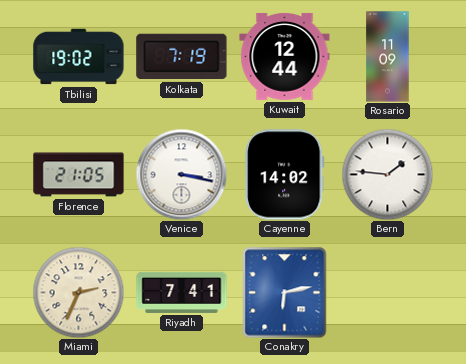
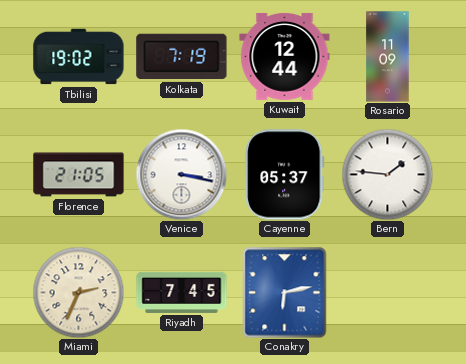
Cayenne: 14:02 -> 05:37
Riyadh: 7:41 -> 7:45
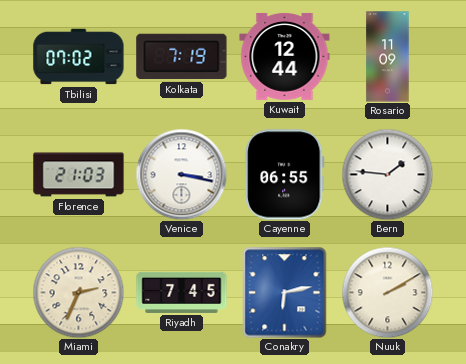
Tbilisi: 19:02 -> 07:02
Florence: 21:05 -> 21:03
Cayenne: 05:37 -> 06:55
Nuuk: none -> 2:10
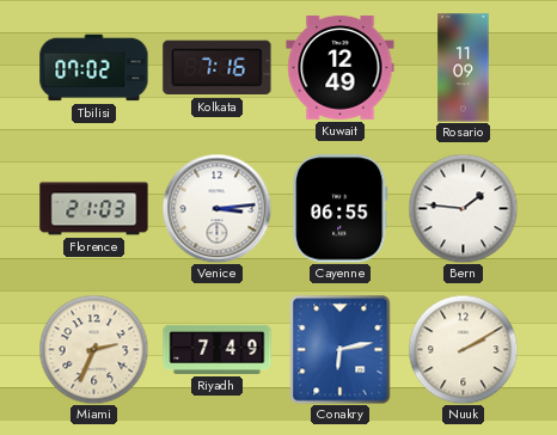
Kolkata: 7:19 -> 7:16
Kuwait: 12:44 -> 12:49
Venice: 3:17 -> 3:14
Riyadh: 7:45 -> 7:49
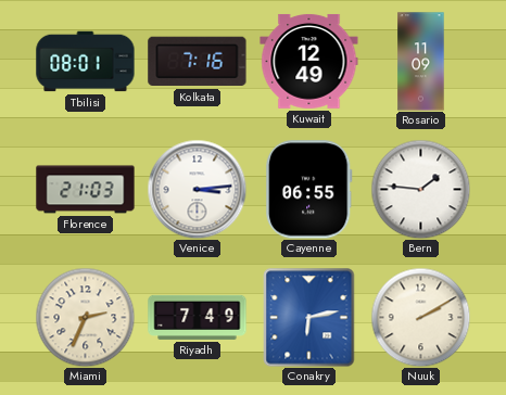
Tbilisi: 07:02 -> 08:01
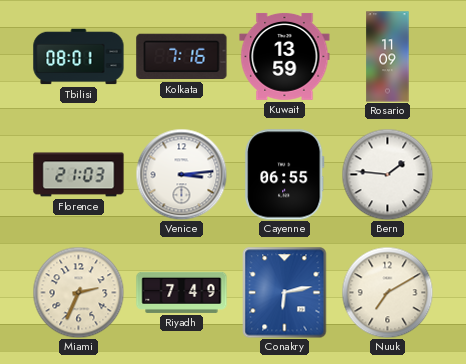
Kuwait: 12:49 -> 13:59
Nuuk: 2:10 -> 7:10
